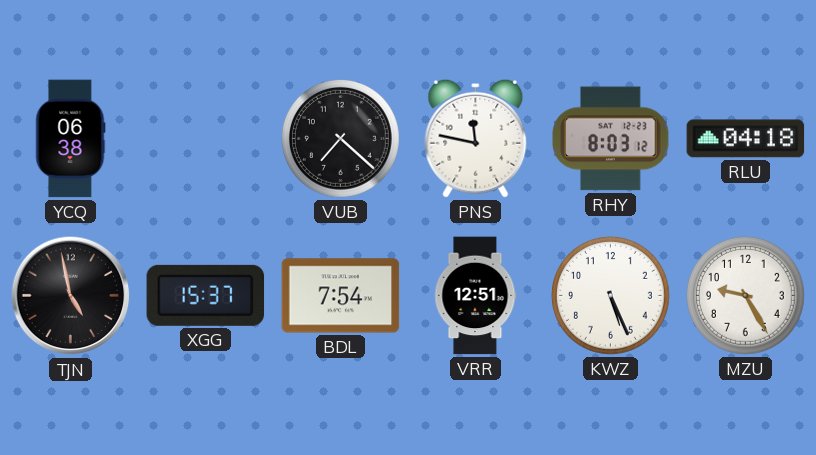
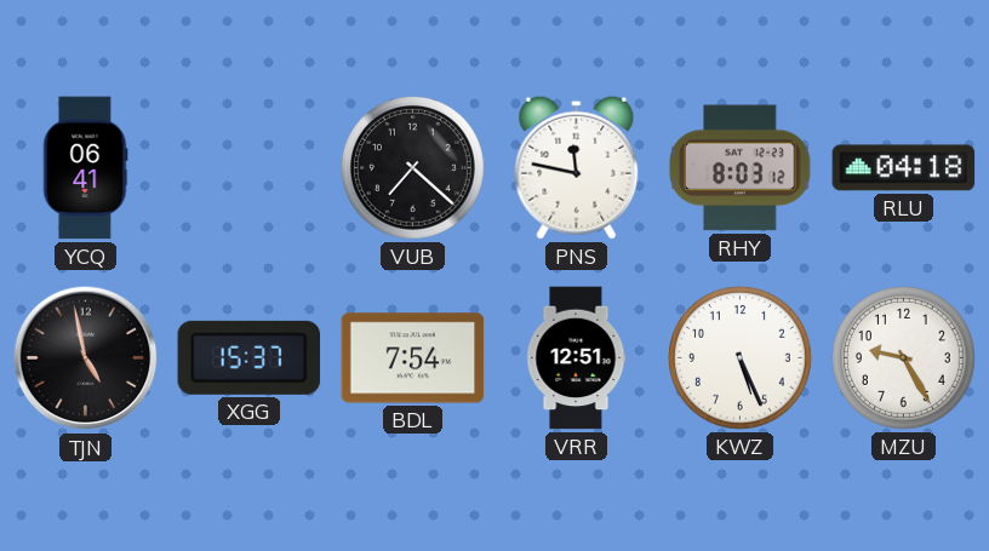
YCQ: 06:38 -> 06:41
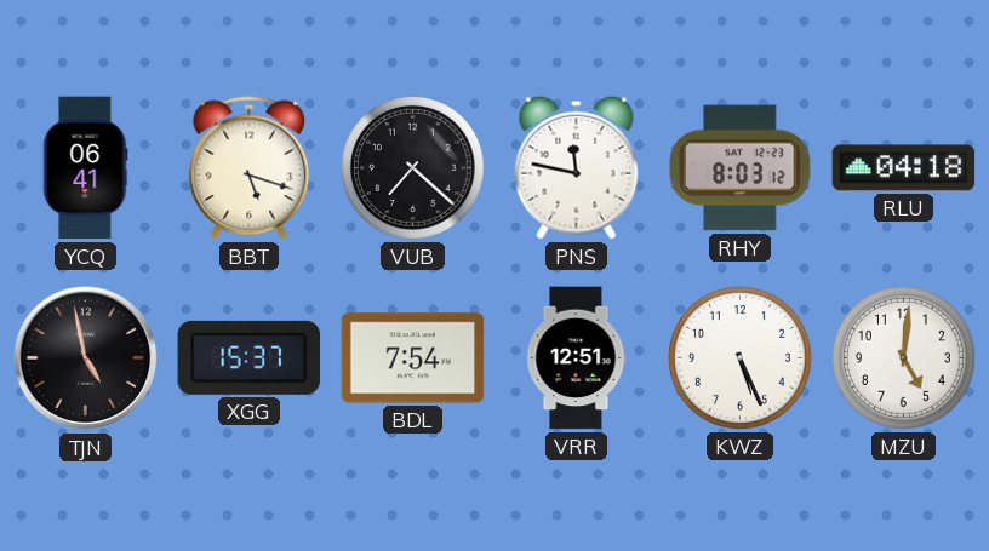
BBT: none -> 5:18
MZU: 9:25 -> 5:01
